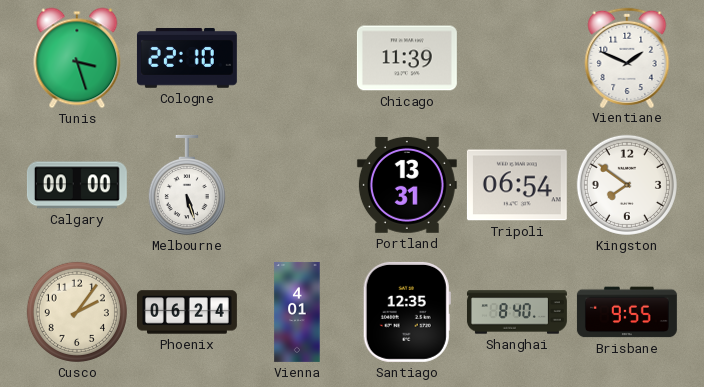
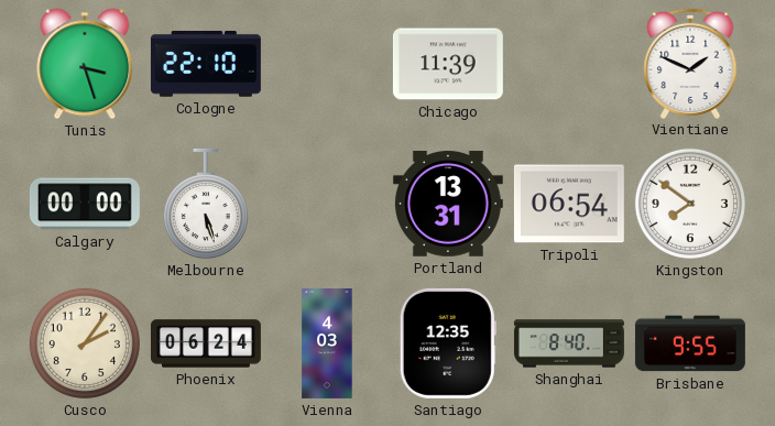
Vienna: 4:01 -> 4:03
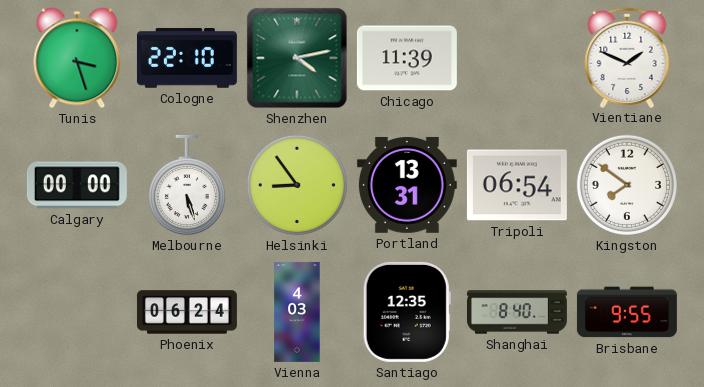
Shenzhen: none -> 4:13
Helsinki: none -> 8:54
Cusco: 2:06 -> none
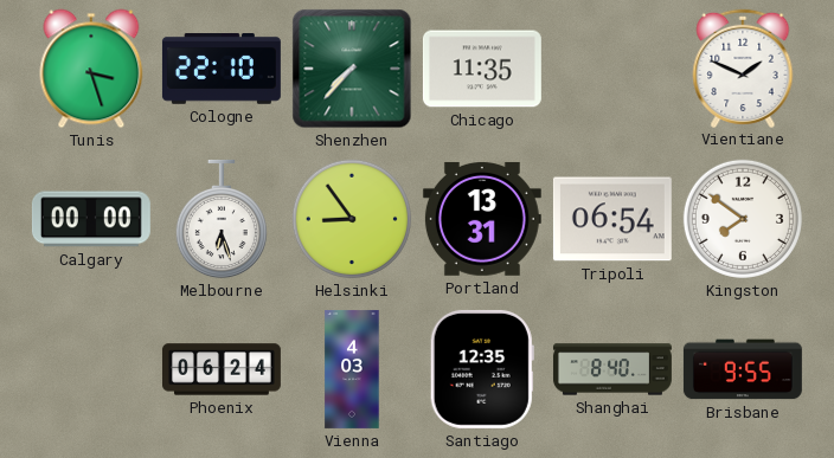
Shenzhen: 4:13 -> 7:37
Chicago: 11:39 -> 11:35
Melbourne: 5:27 -> 6:27
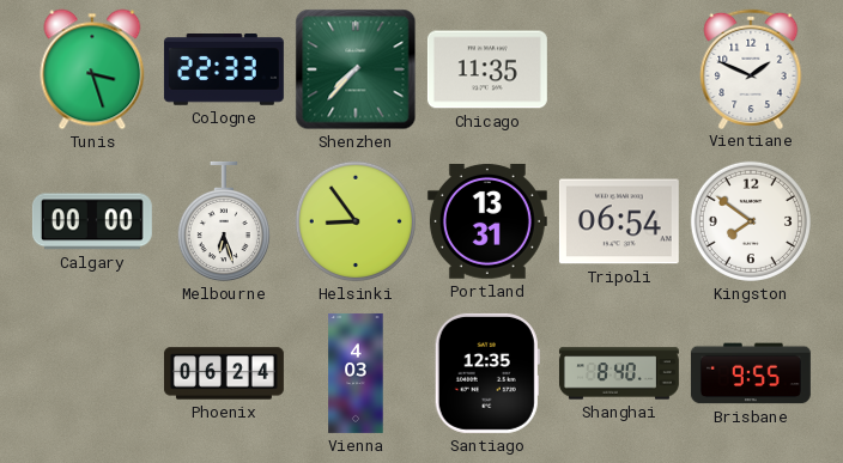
Cologne: 22:10 -> 22:33
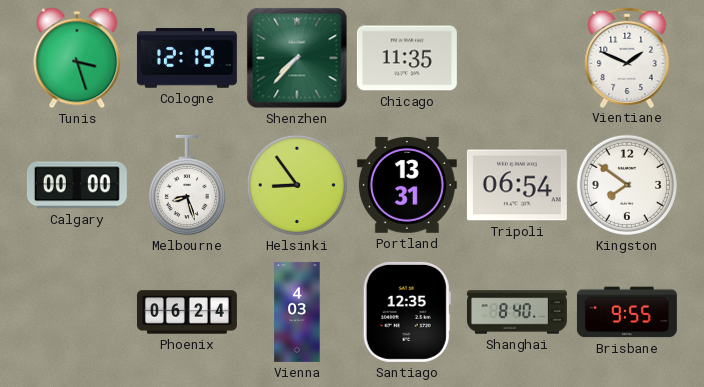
Cologne: 22:33 -> 12:19
Melbourne: 6:27 -> 8:27
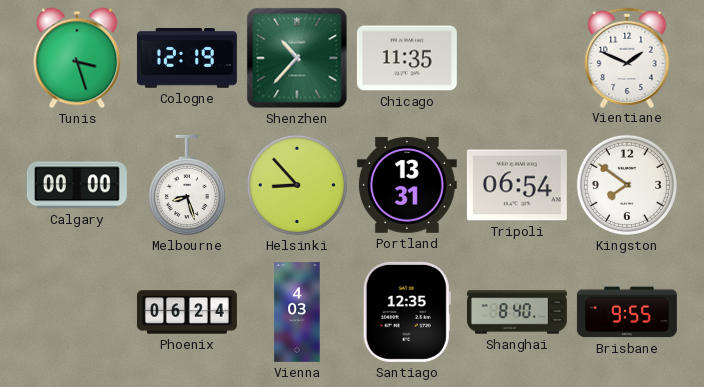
Shenzhen: 7:37 -> 10:37
Helsinki: 8:54 -> 8:53
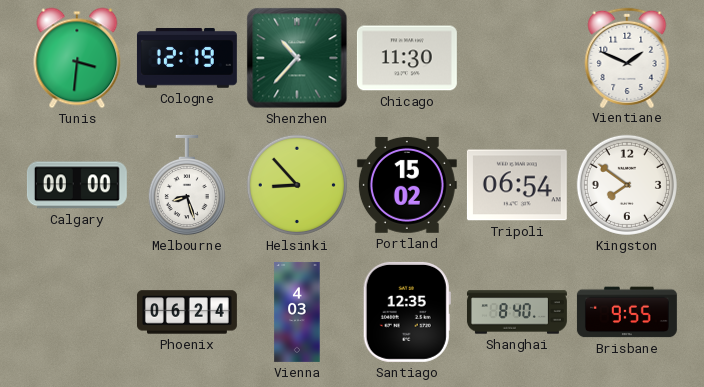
Tunis: 3:27 -> 3:31
Chicago: 11:35 -> 11:30
Portland: 13:31 -> 15:02
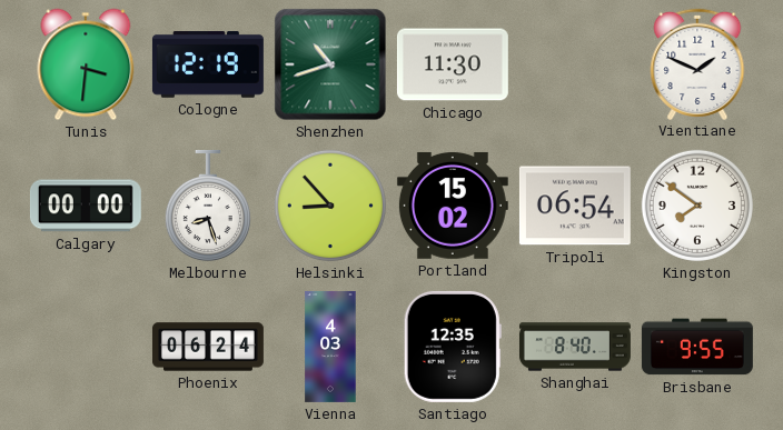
Shenzhen: 10:37 -> 10:42
